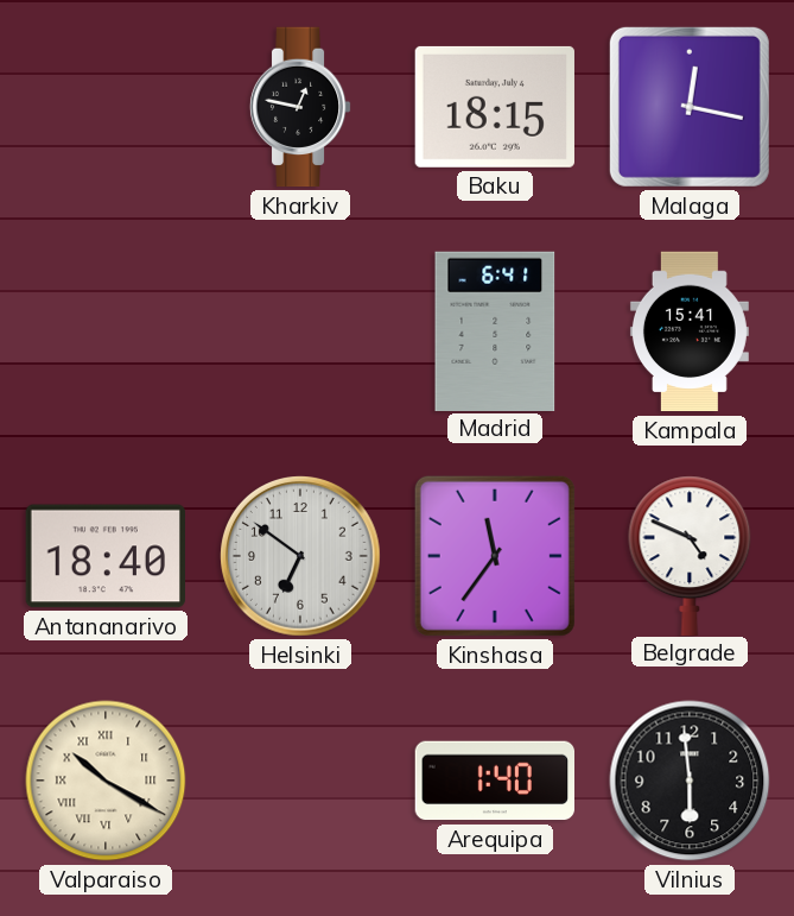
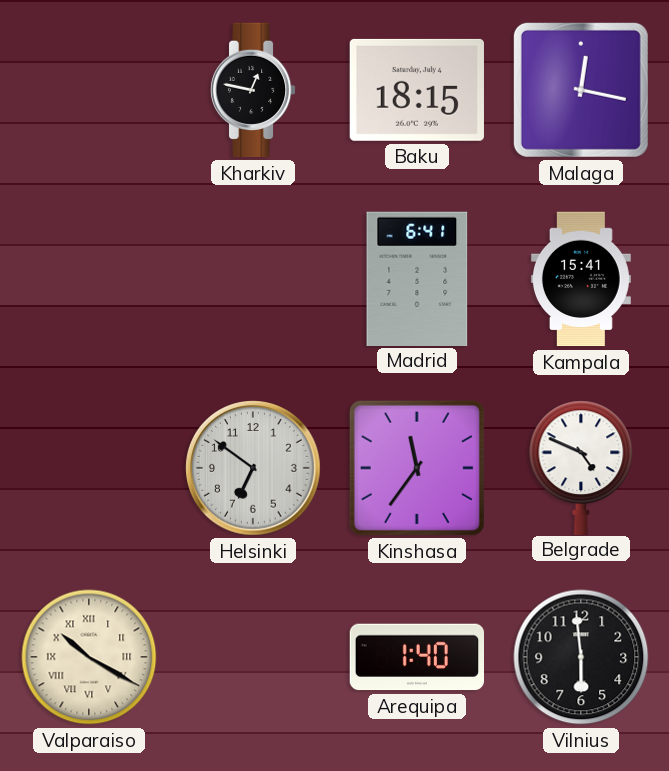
Antananarivo: 18:40 -> none
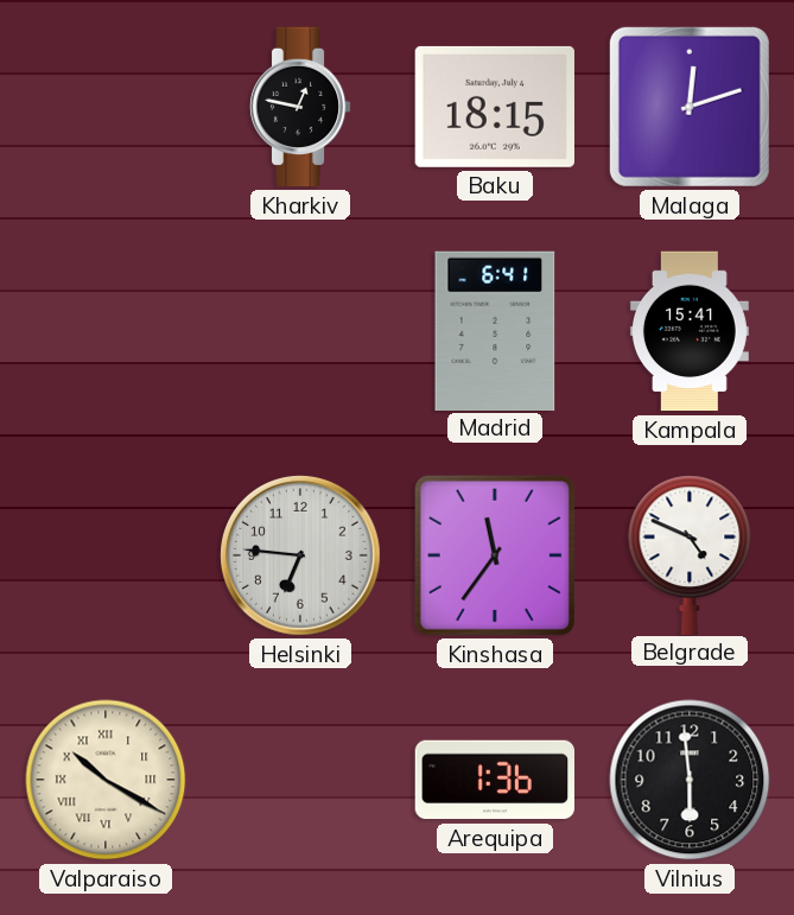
Malaga: 12:17 -> 12:12
Helsinki: 6:51 -> 6:46
Arequipa: 1:40 -> 1:36
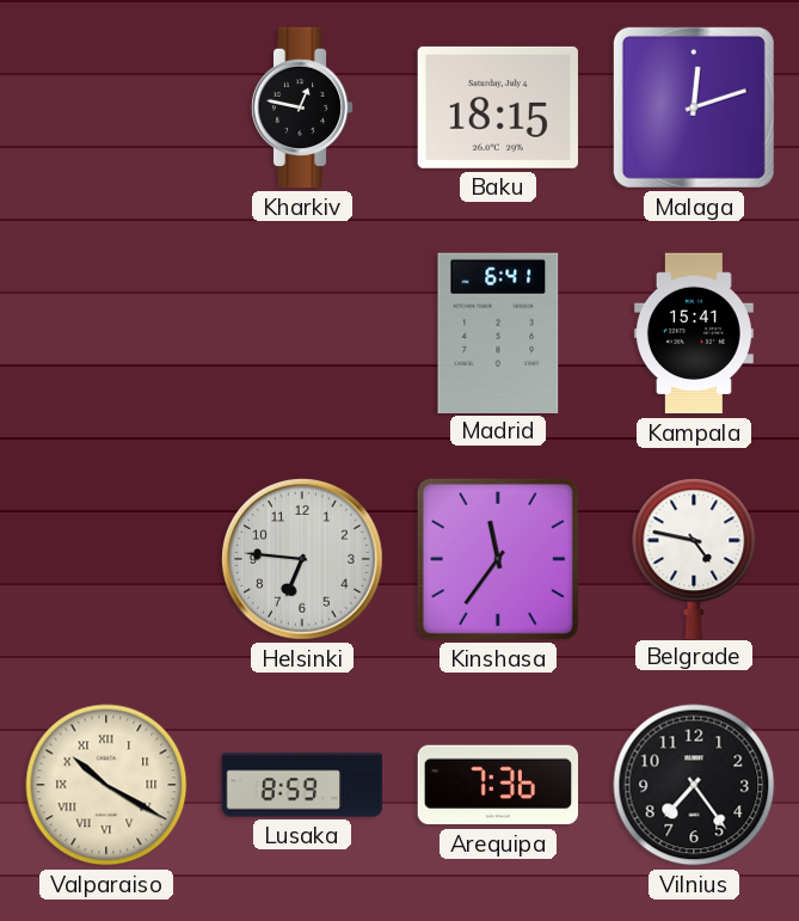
Belgrade: 4:49 -> 4:47
Lusaka: none -> 8:59
Arequipa: 1:36 -> 7:36
Vilnius: 5:59 -> 7:24
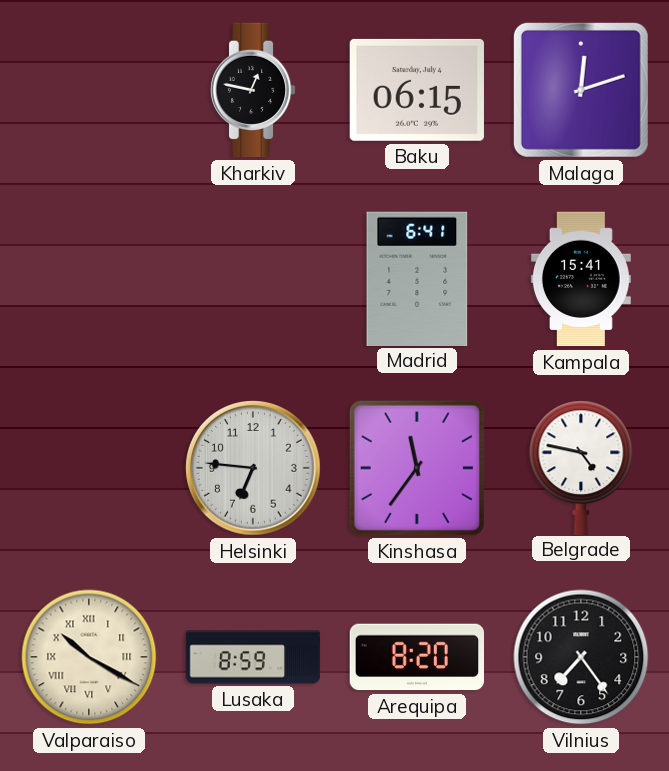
Baku: 18:15 -> 06:15
Arequipa: 7:36 -> 8:20
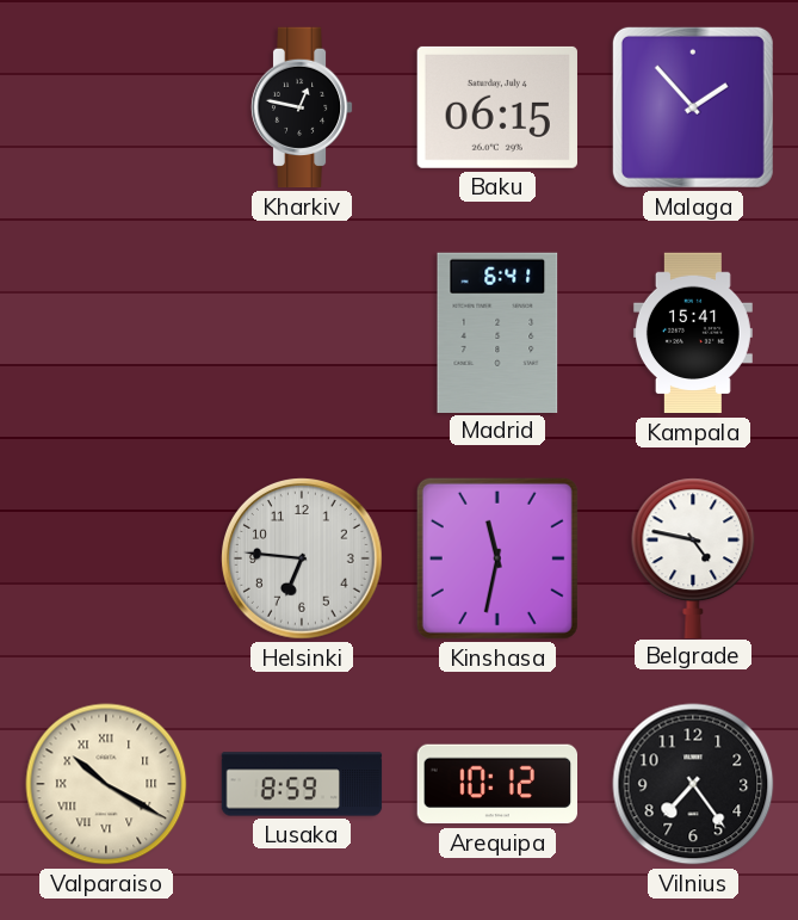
Malaga: 12:12 -> 1:53
Kinshasa: 11:36 -> 11:32
Arequipa: 8:20 -> 10:12
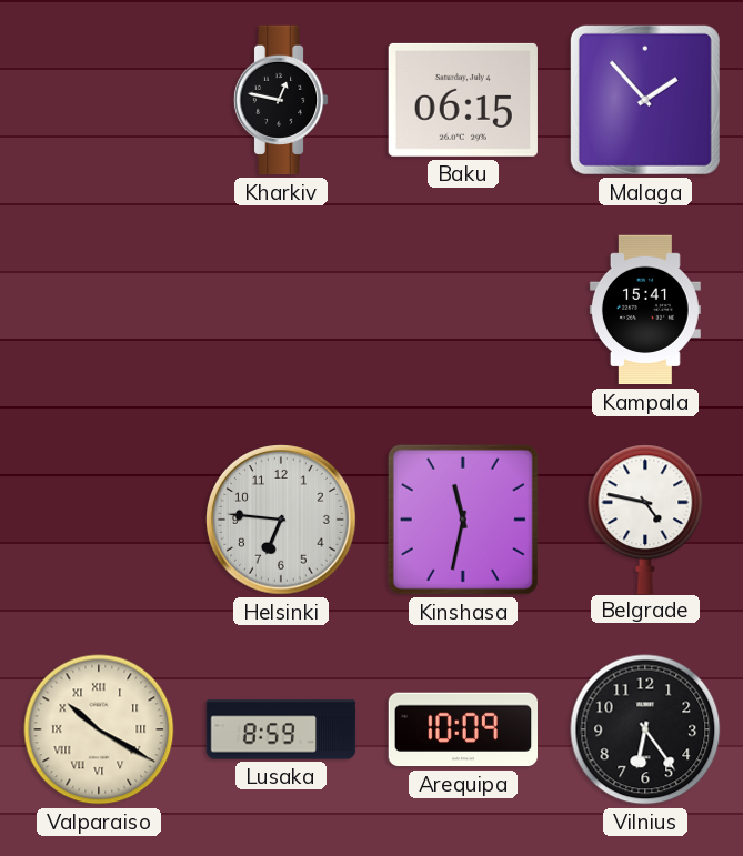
Madrid: 6:41 -> none
Arequipa: 10:12 -> 10:09
Vilnius: 7:24 -> 6:24
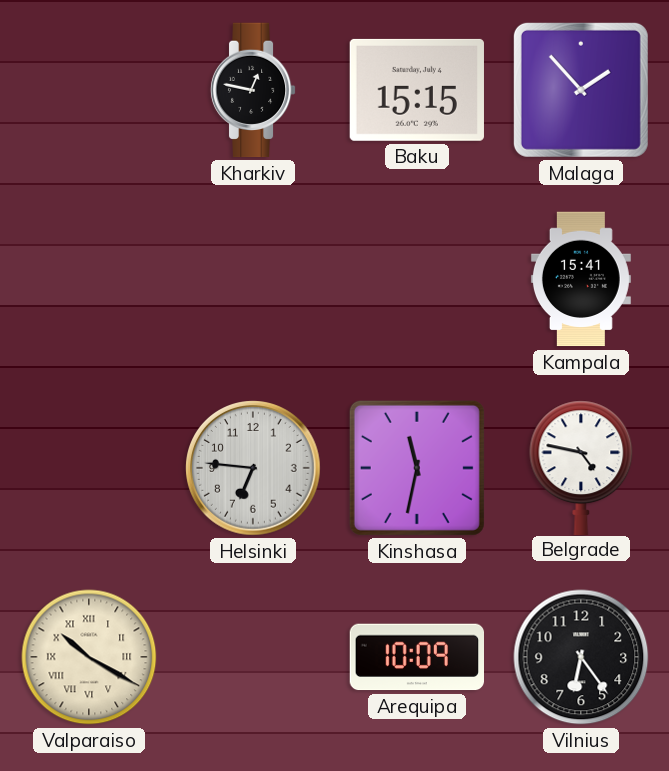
Baku: 06:15 -> 15:15
Lusaka: 8:59 -> none
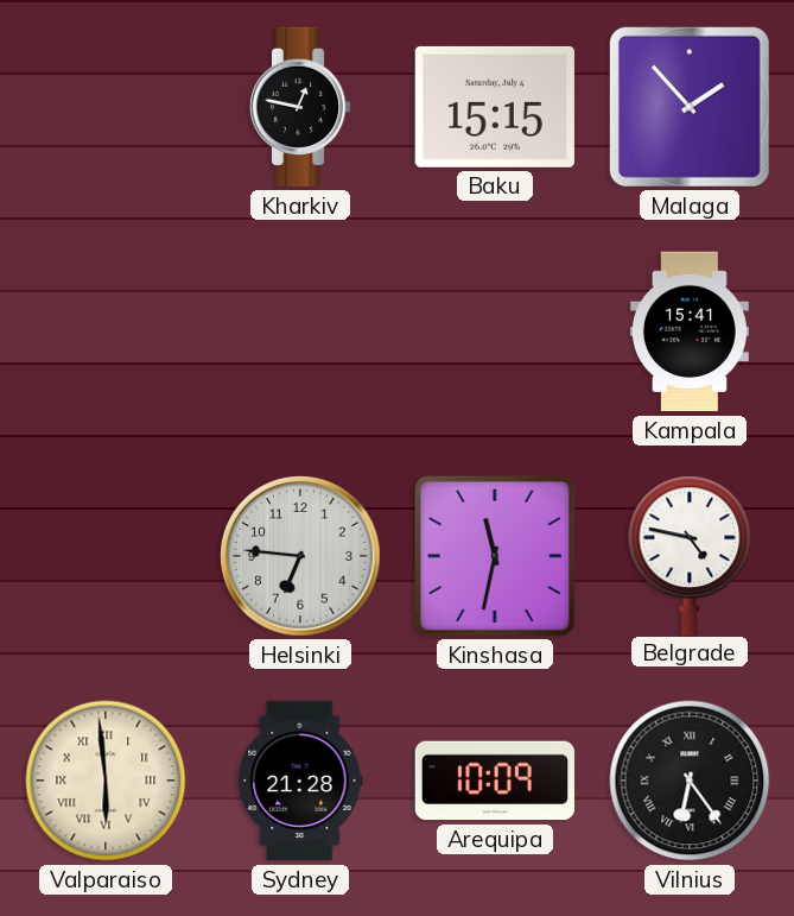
Valparaiso: 10:20 -> 5:59
Sydney: none -> 21:28
Vilnius numerals: Arabic -> Roman
